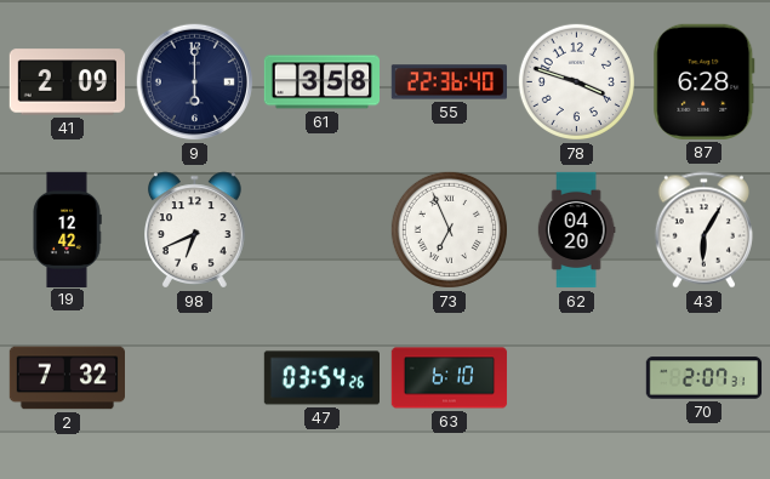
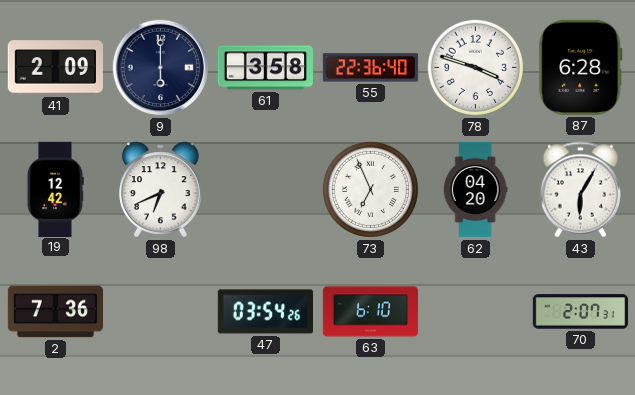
2: 7:32 -> 7:36
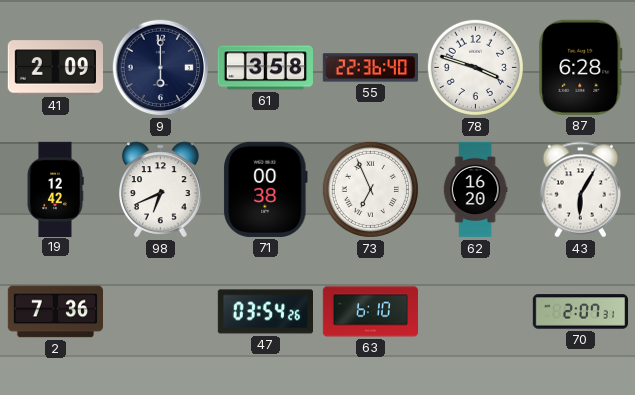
71: none -> 00:38
62: 04:20 -> 16:20
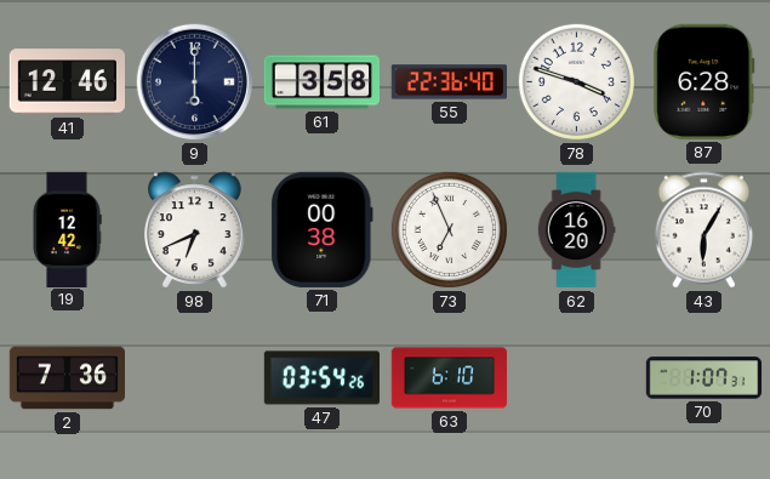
41: 2:09 -> 12:46
70: 2:07 -> 1:07
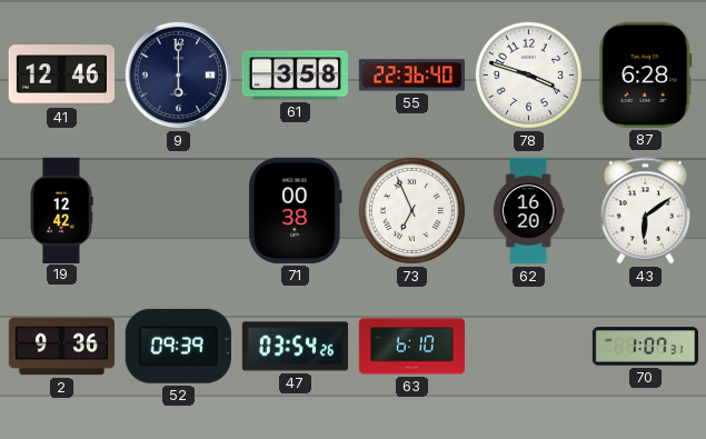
98: 6:41 -> none
43: 6:05 -> 6:09
2: 7:36 -> 9:36
52: none -> 09:39
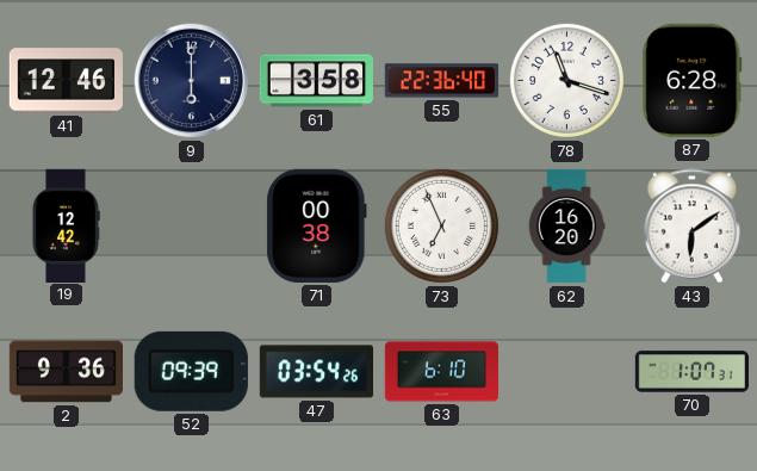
78: 3:48 -> 11:18
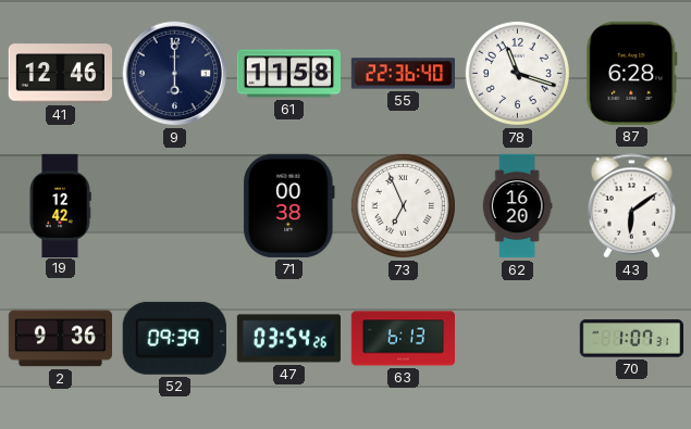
61: 3:58 -> 11:58
63: 6:10 -> 6:13
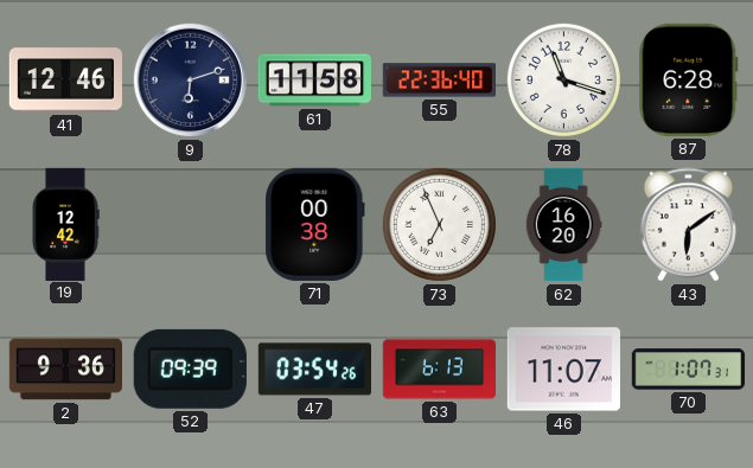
9: 6:00 -> 6:12
46: none -> 11:07
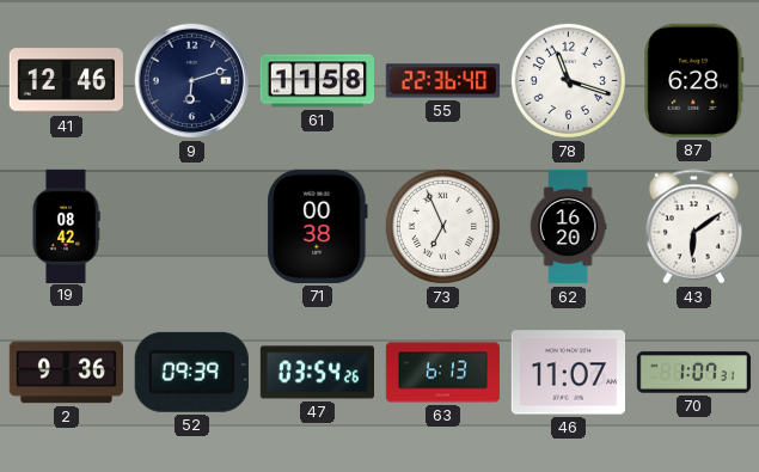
19: 12:42 -> 08:42
